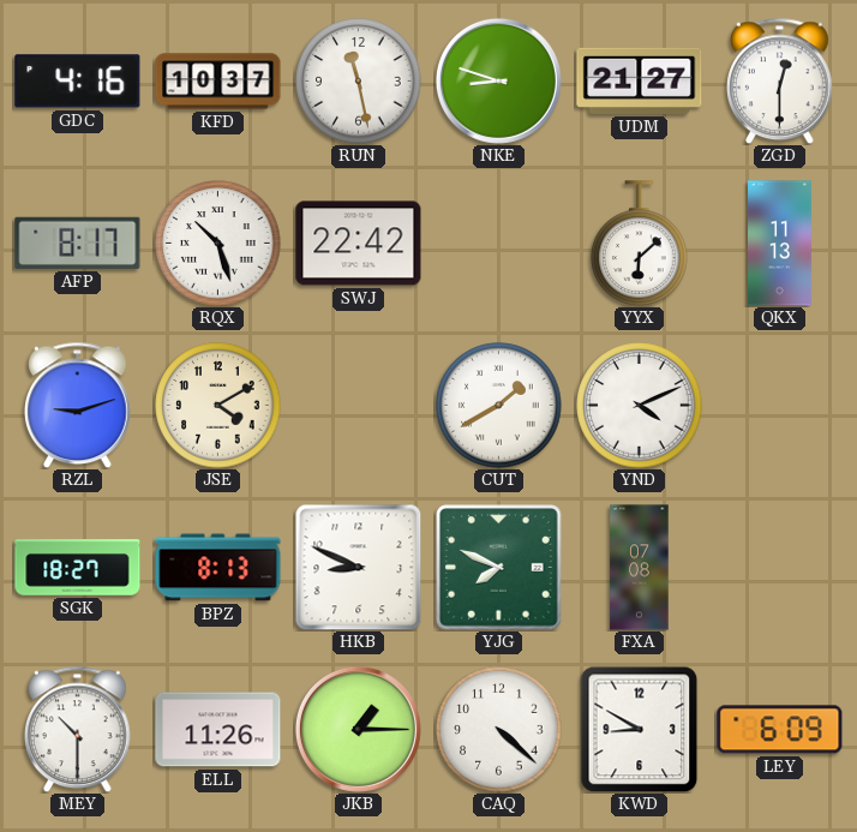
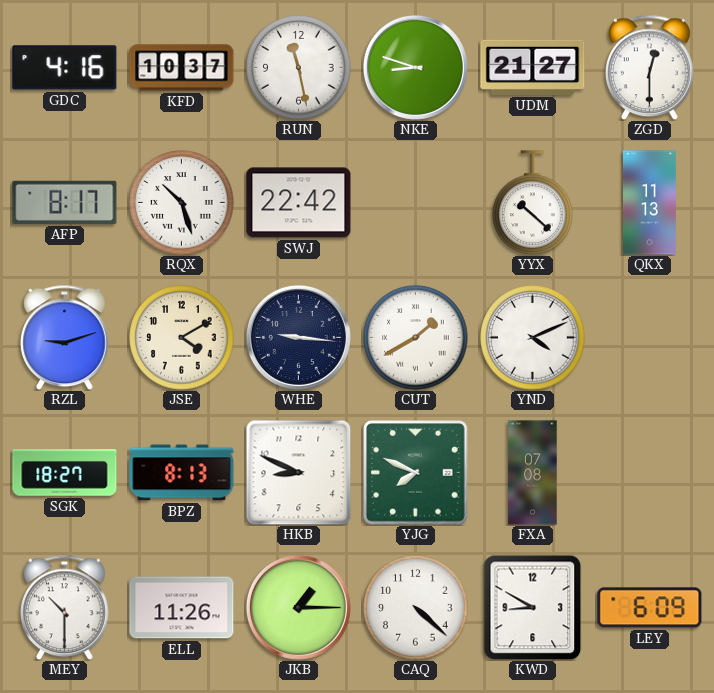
YYX: 6:08 -> 10:22
WHE: none -> 9:16
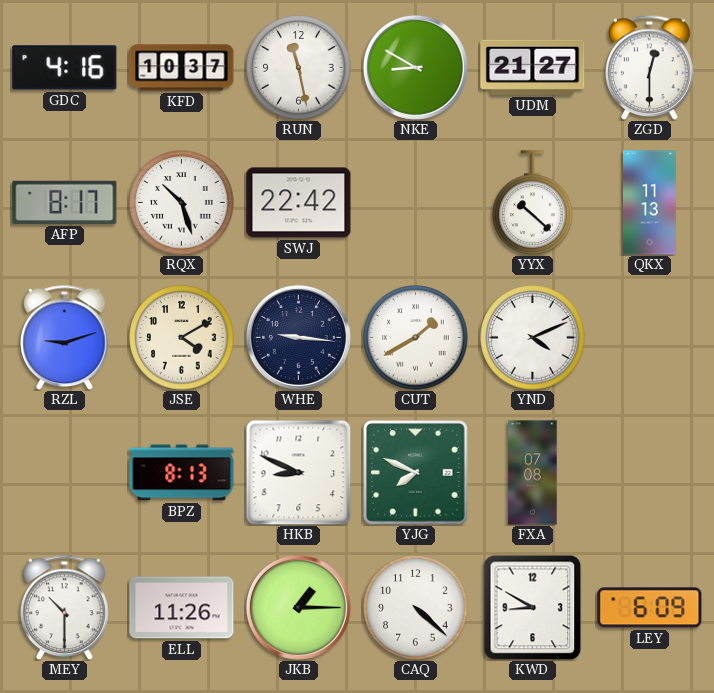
NKE: 8:48 -> 8:50
SGK: 18:27 -> none
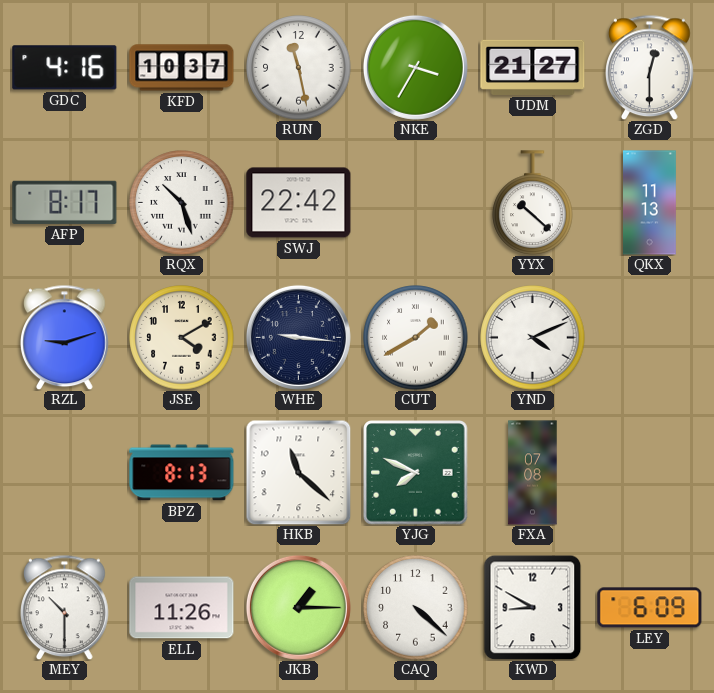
NKE: 8:50 -> 3:35
HKB: 8:49 -> 11:22
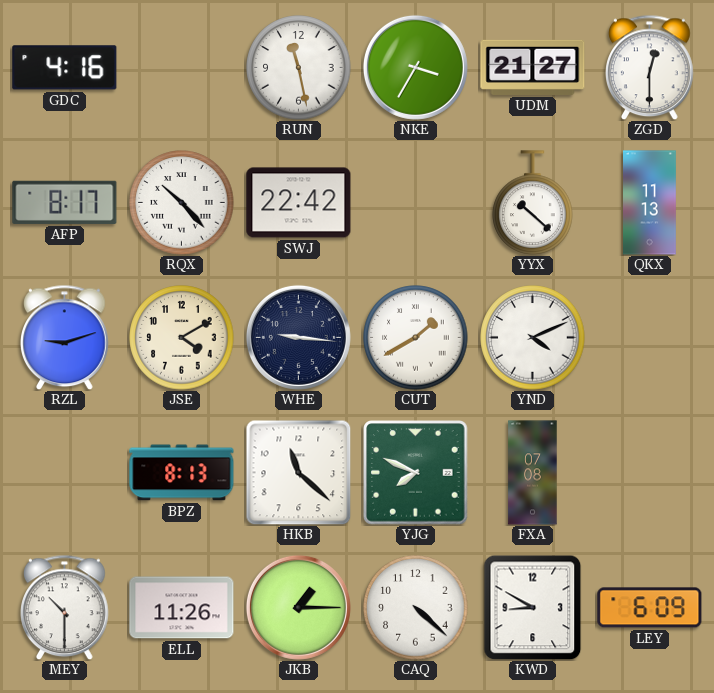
KFD: 10:37 -> none
RQX: 10:27 -> 10:23
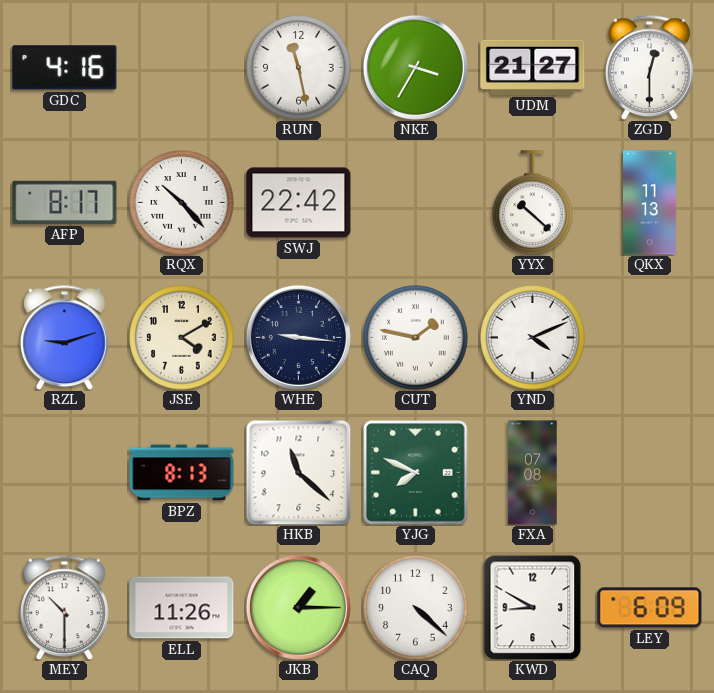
CUT: 1:40 -> 1:47
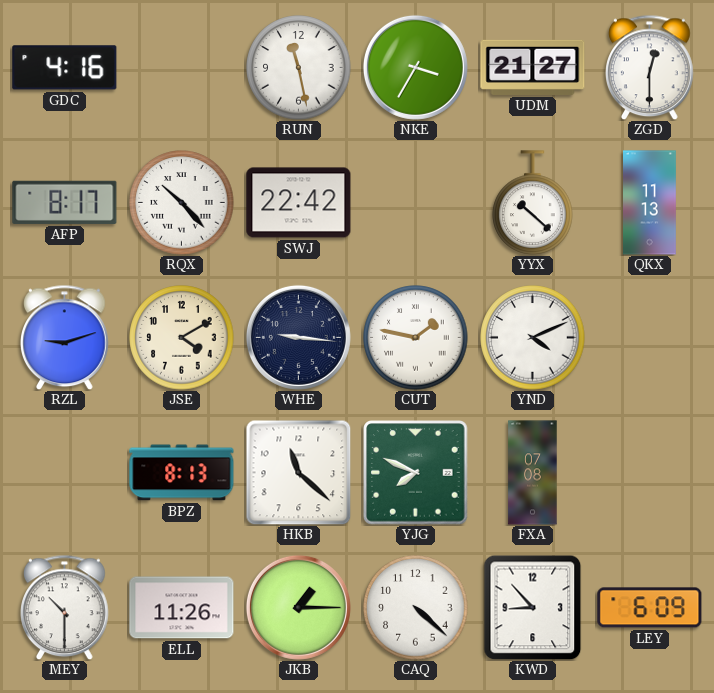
KWD: 8:50 -> 8:53
